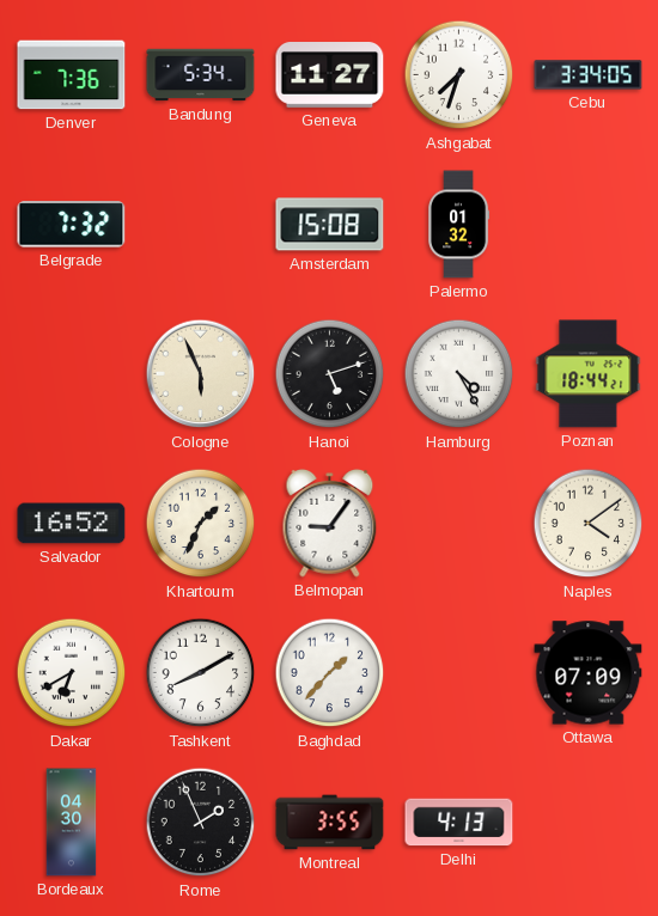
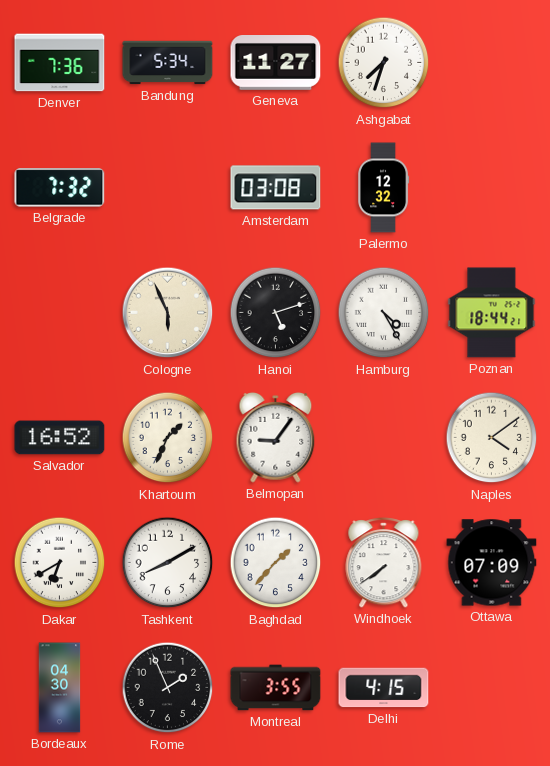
Cebu: 3:34 -> none
Amsterdam: 15:08 -> 03:08
Palermo: 01:32 -> 12:32
Windhoek: none -> 7:39
Delhi: 4:13 -> 4:15
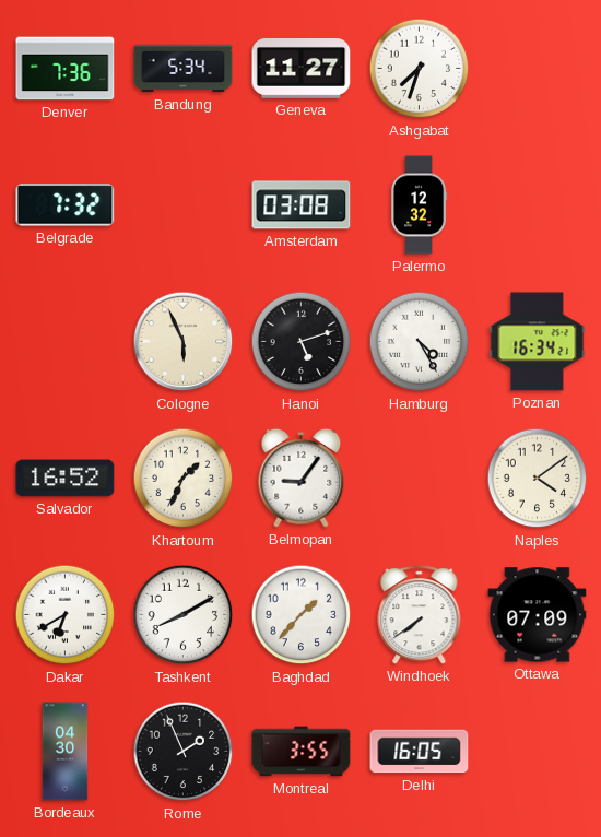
Poznan: 18:44 -> 16:34
Delhi: 4:15 -> 16:05
